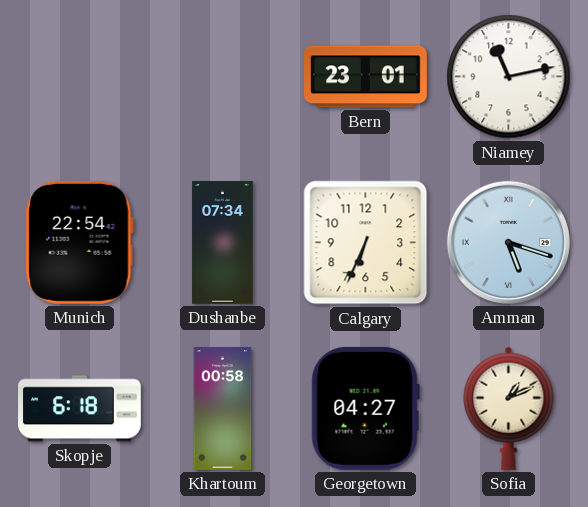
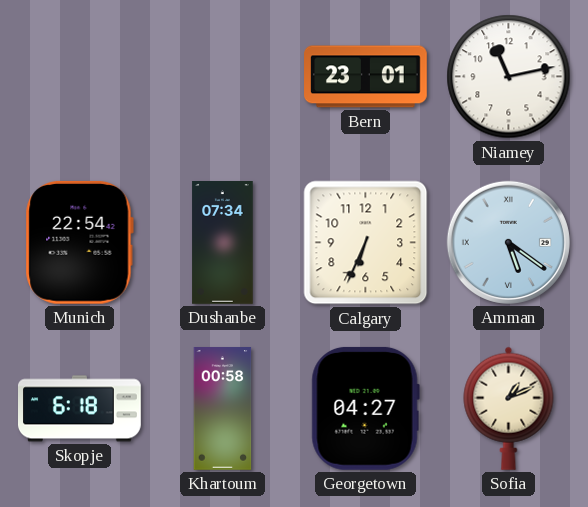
Amman: 5:18 -> 5:21
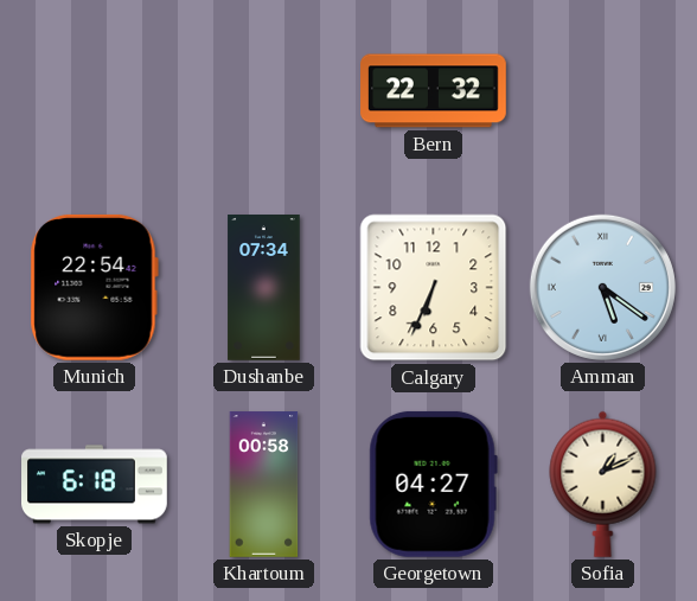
Bern: 23:01 -> 22:32
Niamey: 11:13 -> none
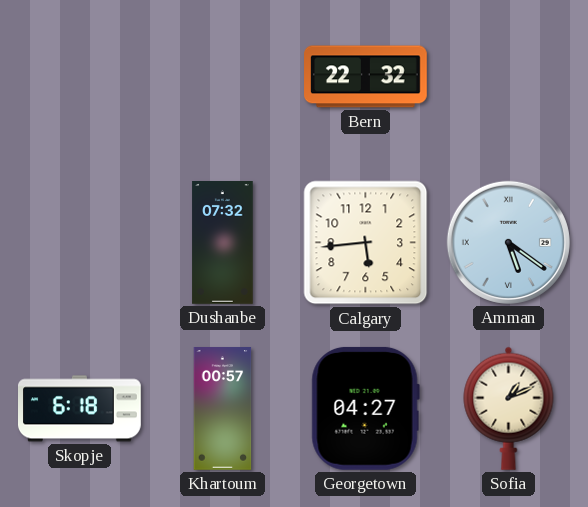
Munich: 22:54 -> none
Dushanbe: 07:34 -> 07:32
Calgary: 6:34 -> 5:44
Khartoum: 00:58 -> 00:57
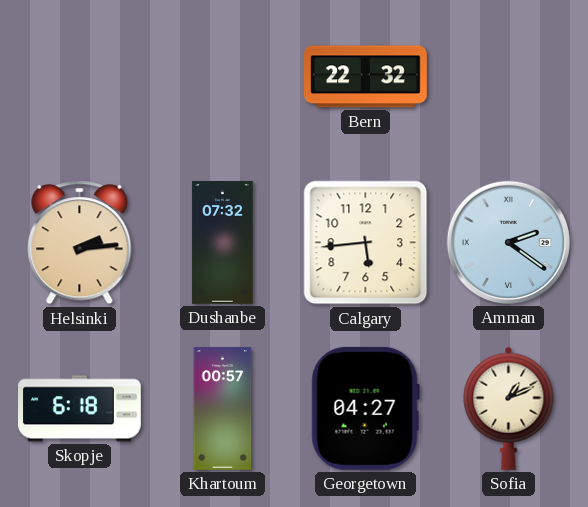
Helsinki: none -> 2:14
Amman: 5:21 -> 2:21
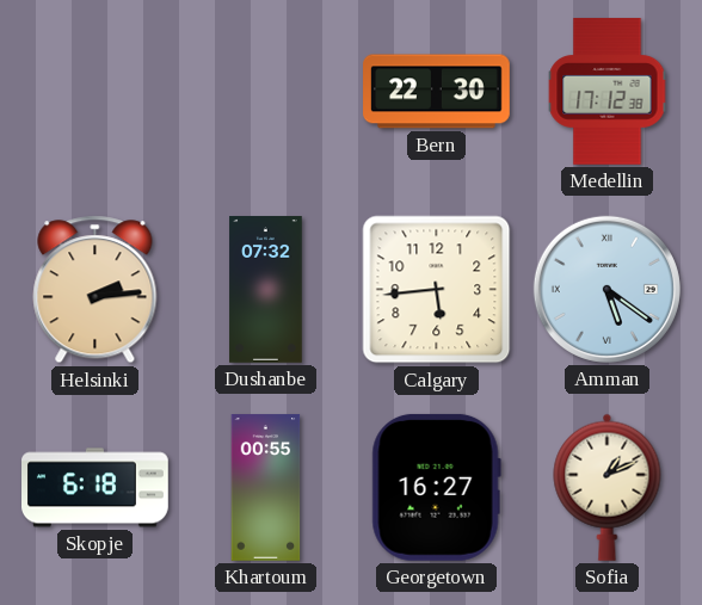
Bern: 22:32 -> 22:30
Medellin: none -> 17:12
Amman: 2:21 -> 5:21
Khartoum: 00:57 -> 00:55
Georgetown: 04:27 -> 16:27
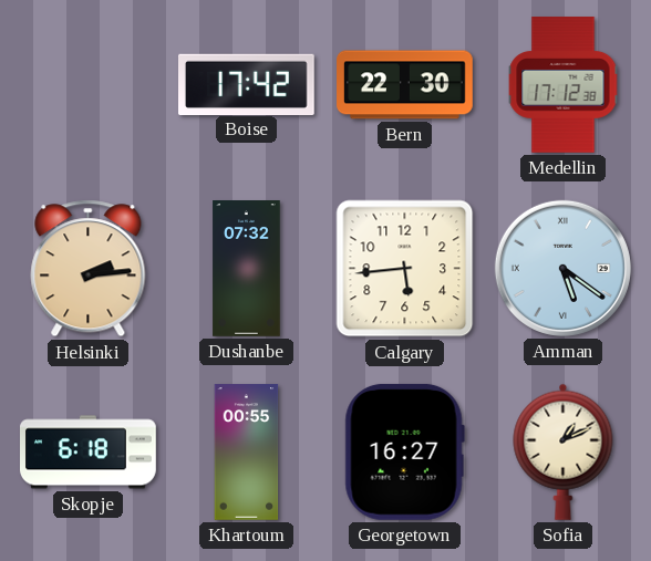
Boise: none -> 17:42
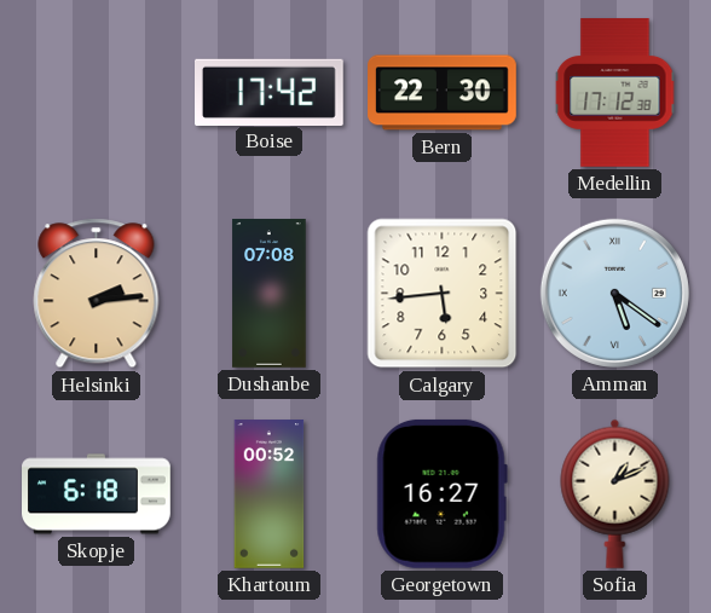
Dushanbe: 07:32 -> 07:08
Khartoum: 00:55 -> 00:52
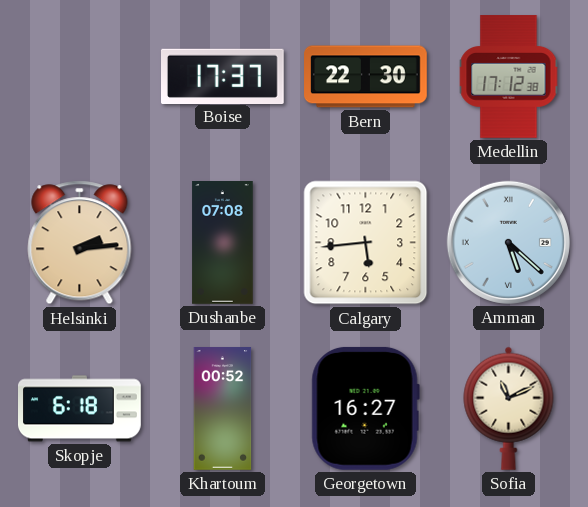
Boise: 17:42 -> 17:37
Amman: 5:21 -> 5:22
Sofia: 1:11 -> 11:11
